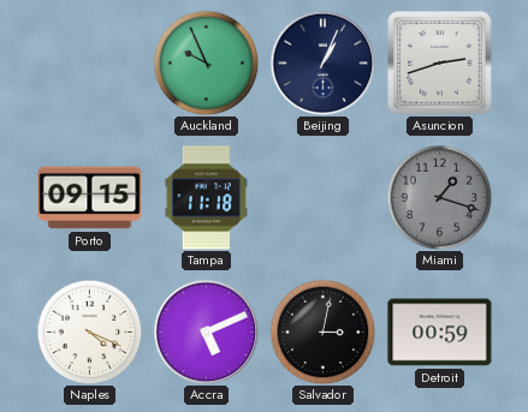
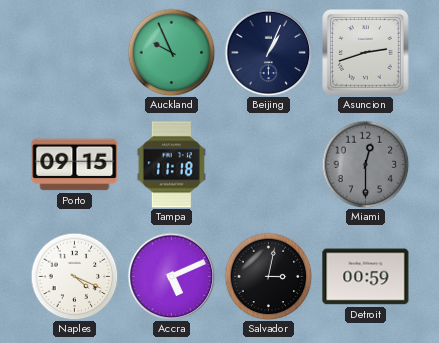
Miami: 1:18 -> 12:30
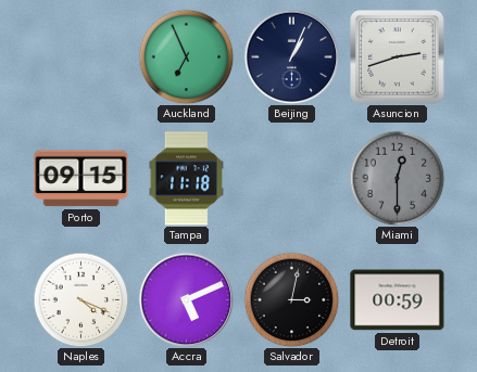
Auckland: 9:56 -> 6:56
